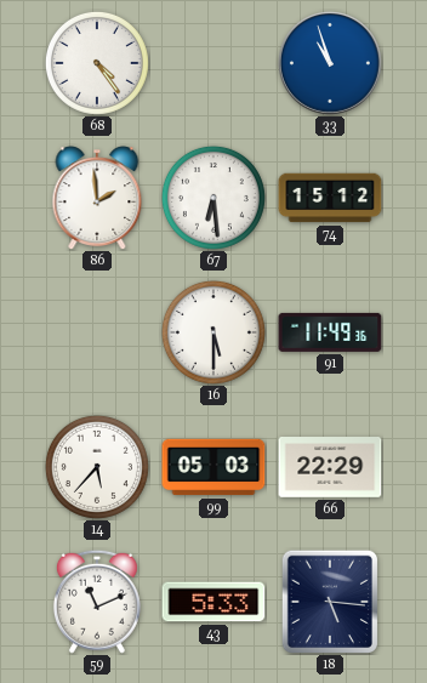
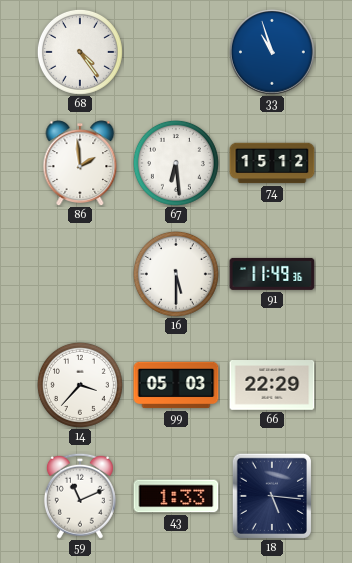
14: 5:37 -> 3:37
43: 5:33 -> 1:33
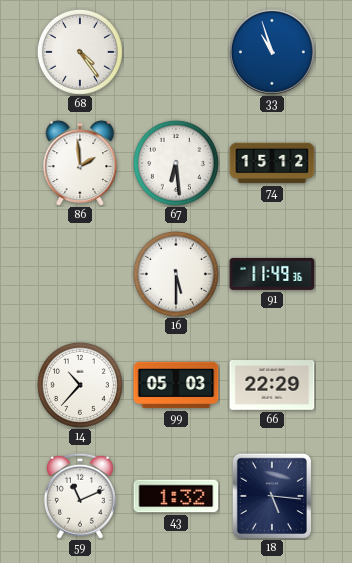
14: 3:37 -> 10:37
43: 1:33 -> 1:32
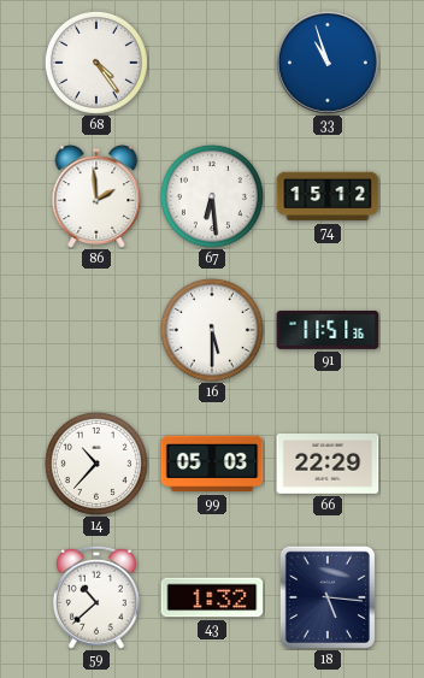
91: 11:49 -> 11:51
59: 11:11 -> 10:38
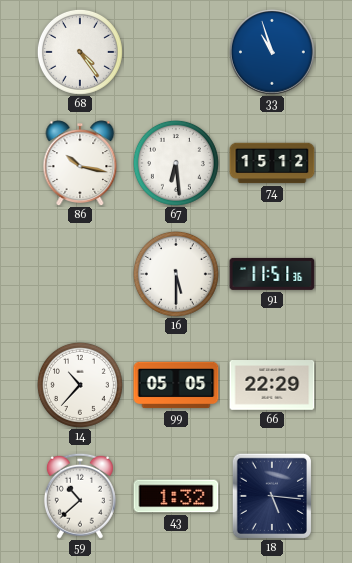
86: 1:59 -> 10:17
99: 05:03 -> 05:05
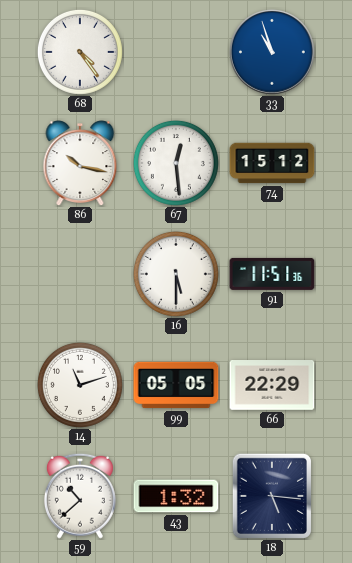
67: 6:29 -> 12:29
14: 10:37 -> 11:12
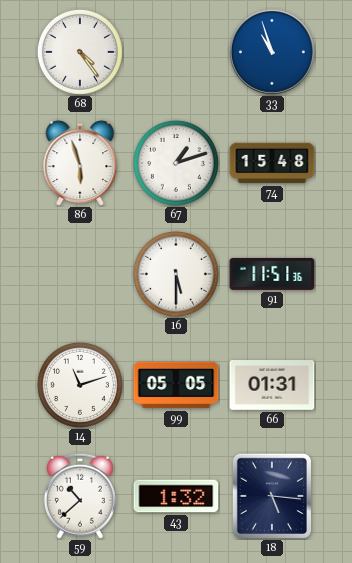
86: 10:17 -> 5:57
67: 12:29 -> 1:12
74: 15:12 -> 15:48
66: 22:29 -> 01:31
